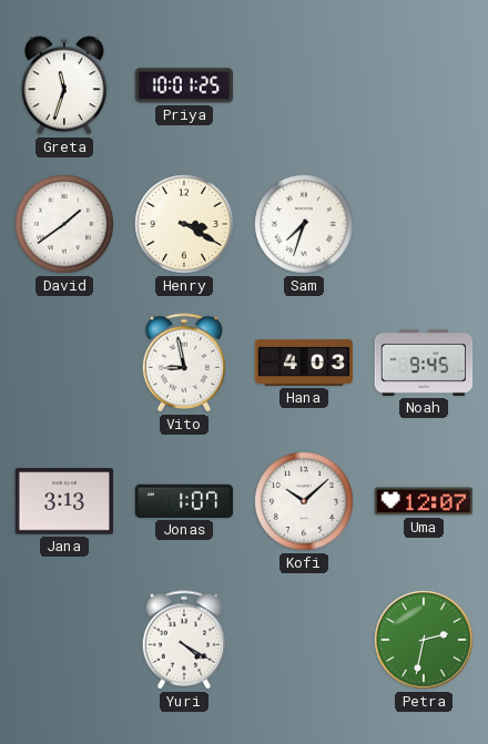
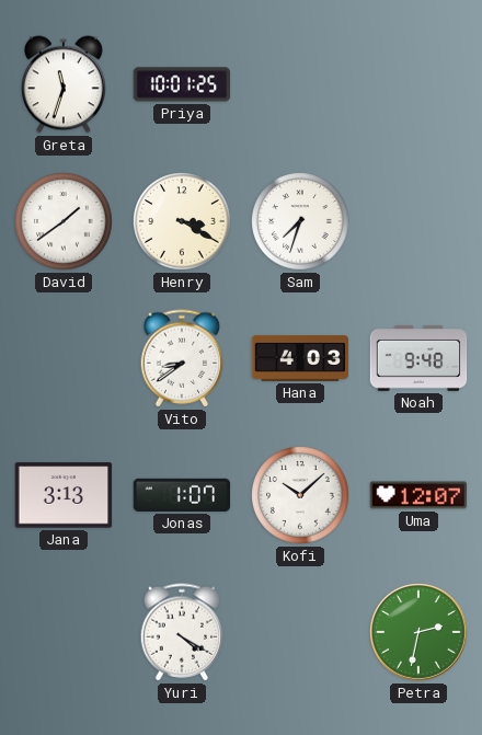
Vito: 8:58 -> 8:39
Noah: 9:45 -> 9:48
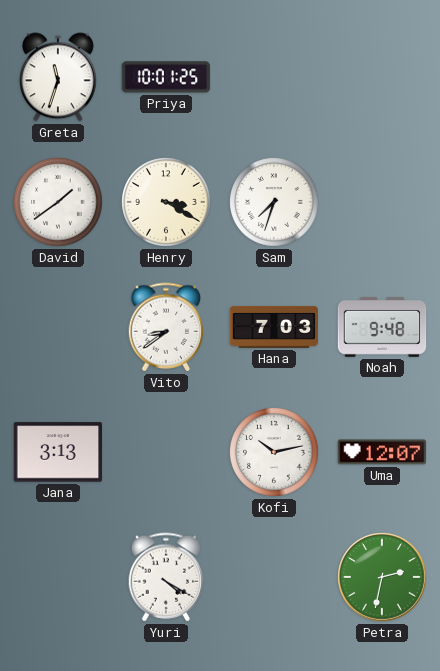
Hana: 4:03 -> 7:03
Jonas: 1:07 -> none
Kofi: 10:08 -> 10:13
